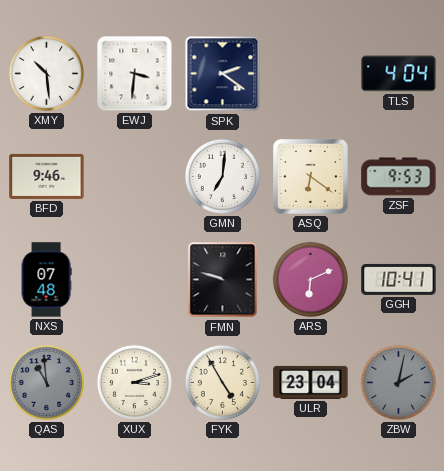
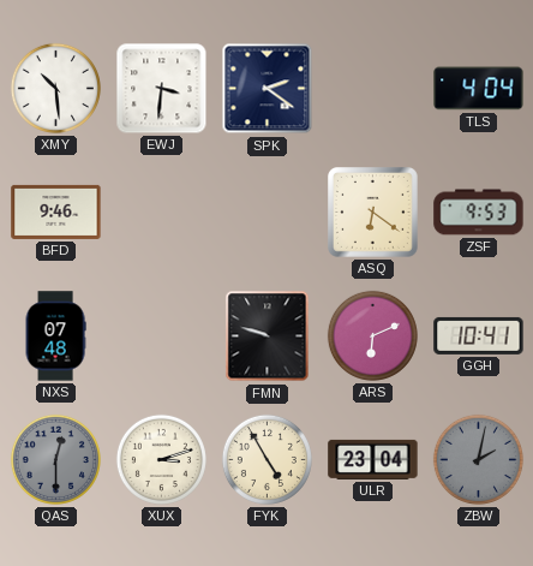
GMN: 7:01 -> none
QAS: 10:59 -> 12:30
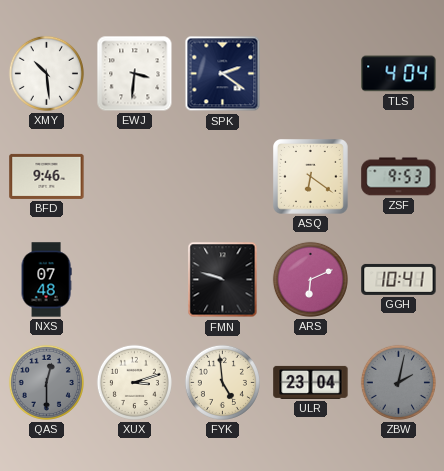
FYK: 4:55 -> 4:59
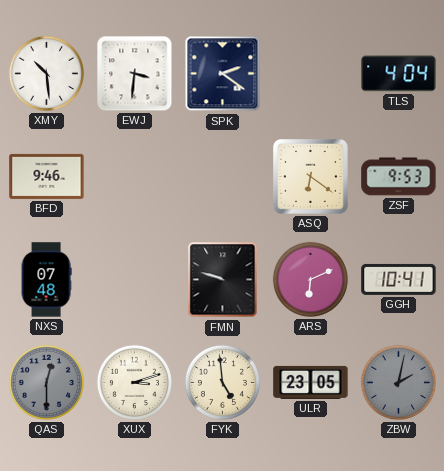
ULR: 23:04 -> 23:05
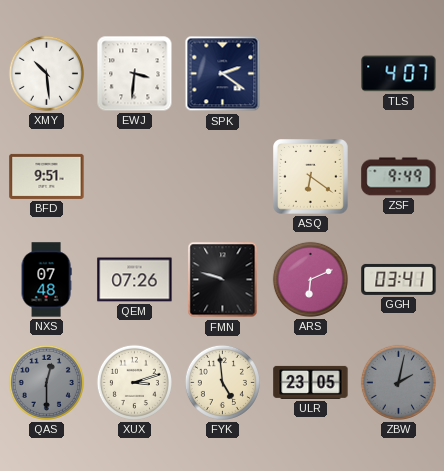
TLS: 4:04 -> 4:07
BFD: 9:46 -> 9:51
ZSF: 9:53 -> 9:49
QEM: none -> 07:26
GGH: 10:41 -> 03:41
